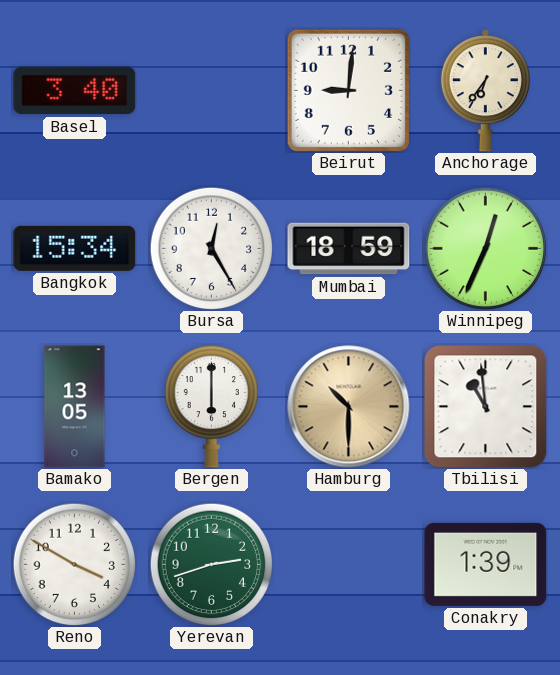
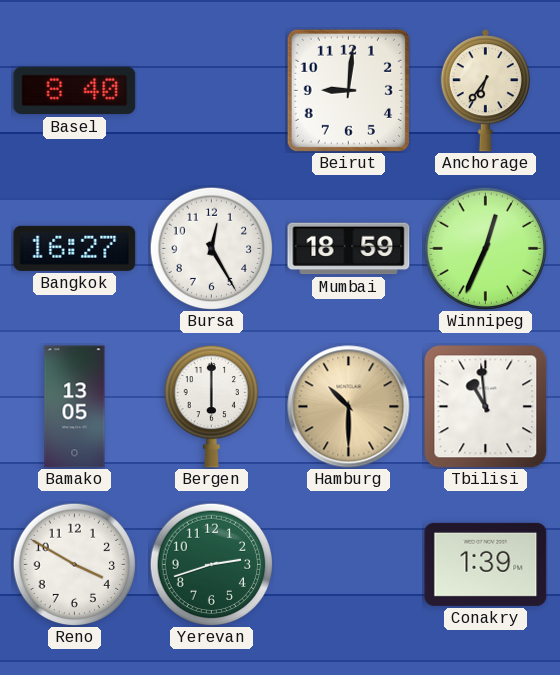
Basel: 3:40 -> 8:40
Bangkok: 15:34 -> 16:27
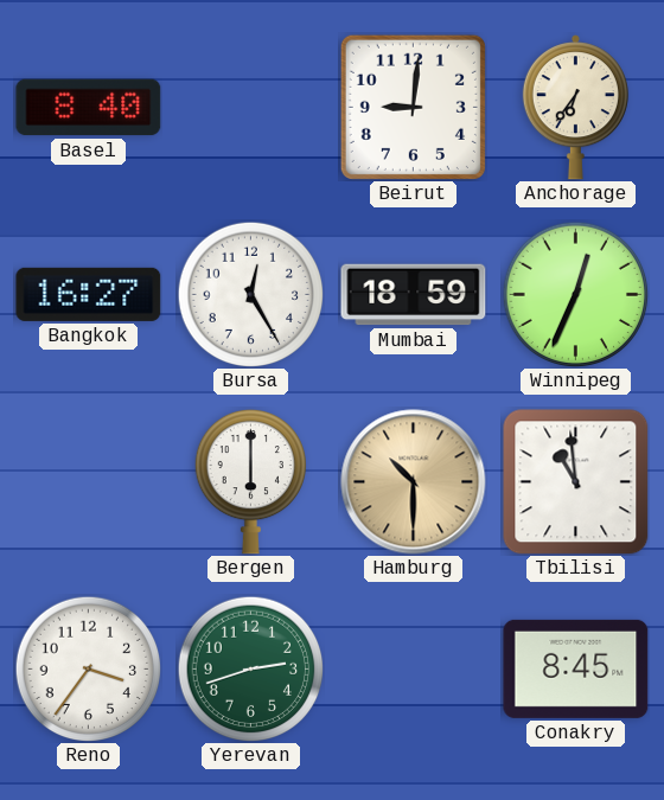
Bamako: 13:05 -> none
Reno: 3:50 -> 3:36
Conakry: 1:39 -> 8:45
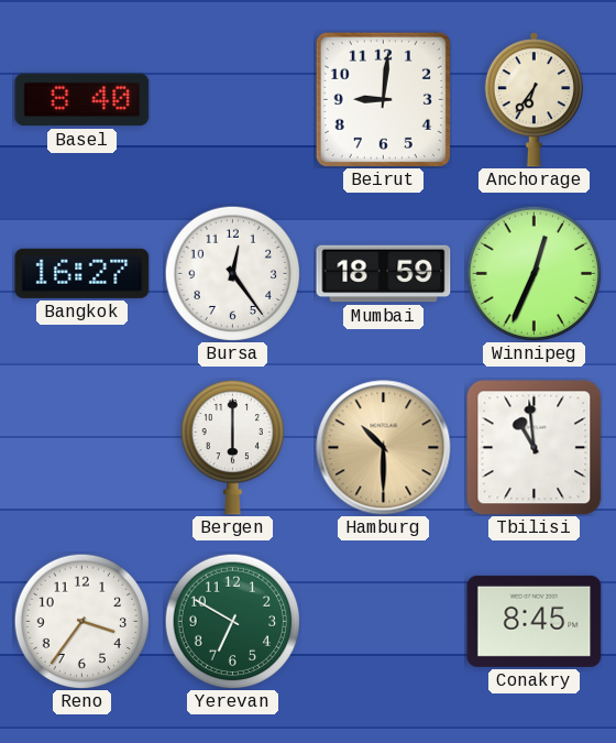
Bursa: 12:25 -> 12:24
Yerevan: 2:42 -> 6:50
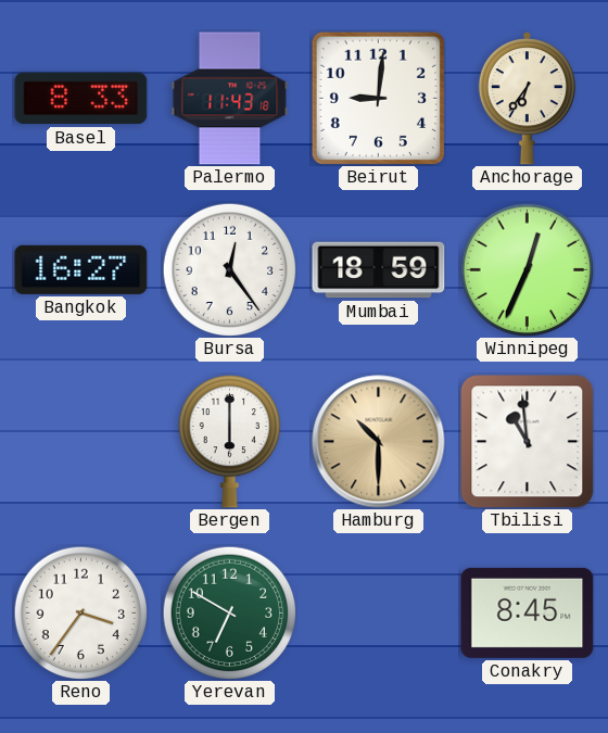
Basel: 8:40 -> 8:33
Palermo: none -> 11:43
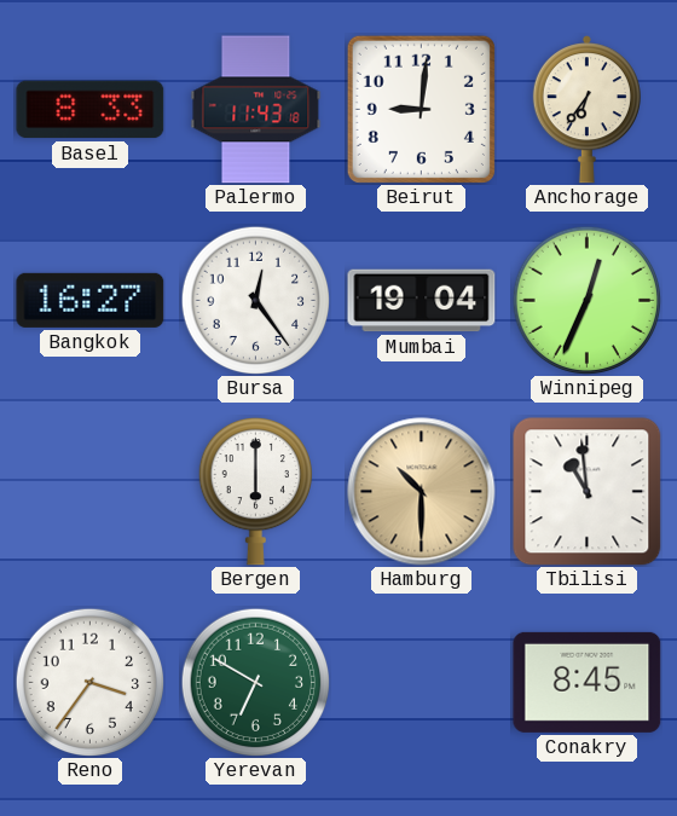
Mumbai: 18:59 -> 19:04
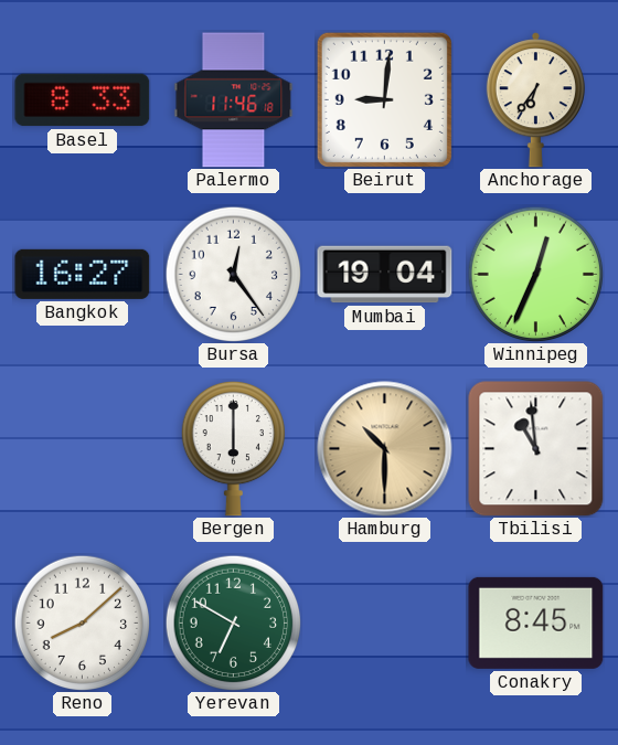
Palermo: 11:43 -> 11:46
Reno: 3:36 -> 8:08
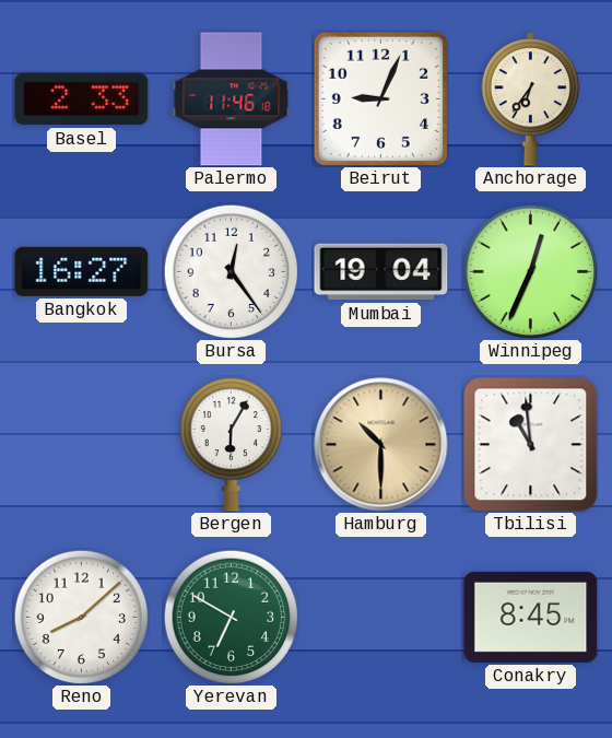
Basel: 8:33 -> 2:33
Beirut: 9:01 -> 9:04
Bergen: 6:00 -> 6:05
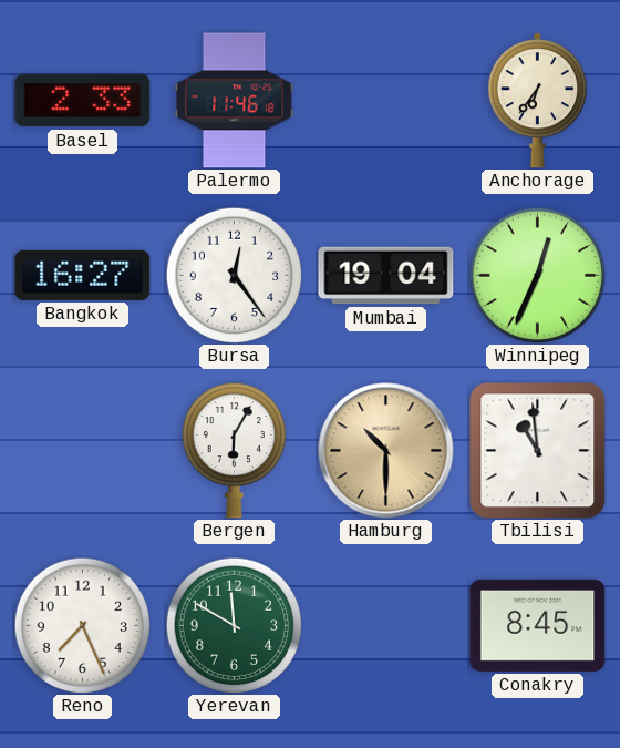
Beirut: 9:04 -> none
Reno: 8:08 -> 7:26
Yerevan: 6:50 -> 11:50
